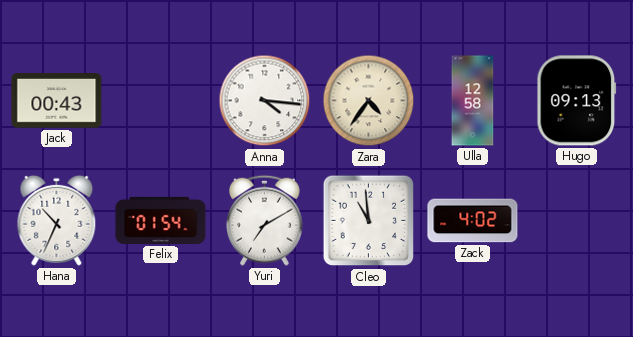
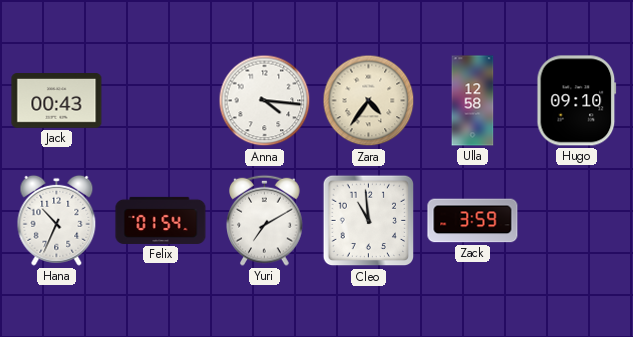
Hugo: 09:13 -> 09:10
Zack: 4:02 -> 3:59
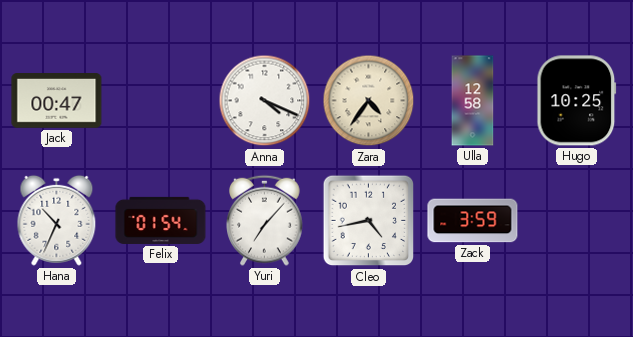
Jack: 00:43 -> 00:47
Anna: 4:16 -> 4:19
Hugo: 09:10 -> 10:25
Yuri: 7:10 -> 7:07
Cleo: 10:59 -> 4:43
